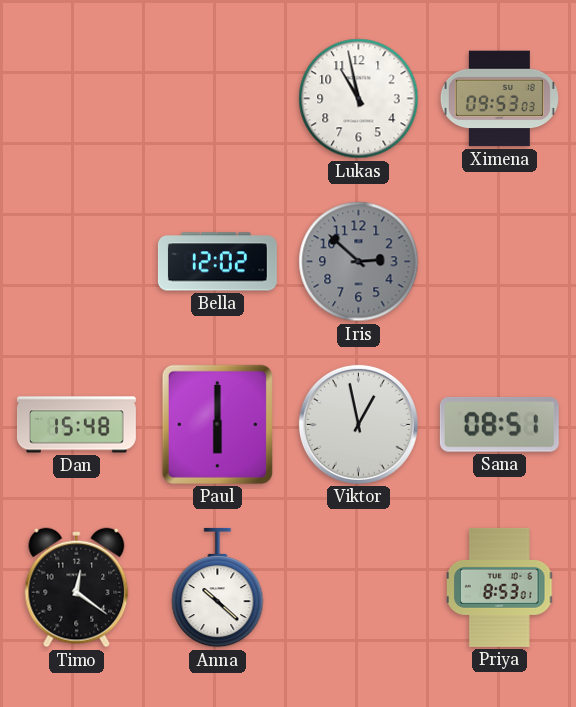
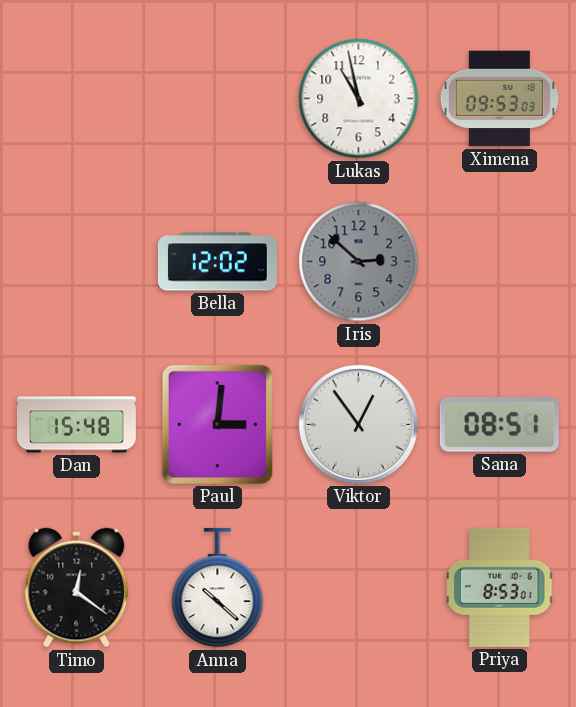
Paul: 6:00 -> 3:01
Viktor: 12:58 -> 12:54
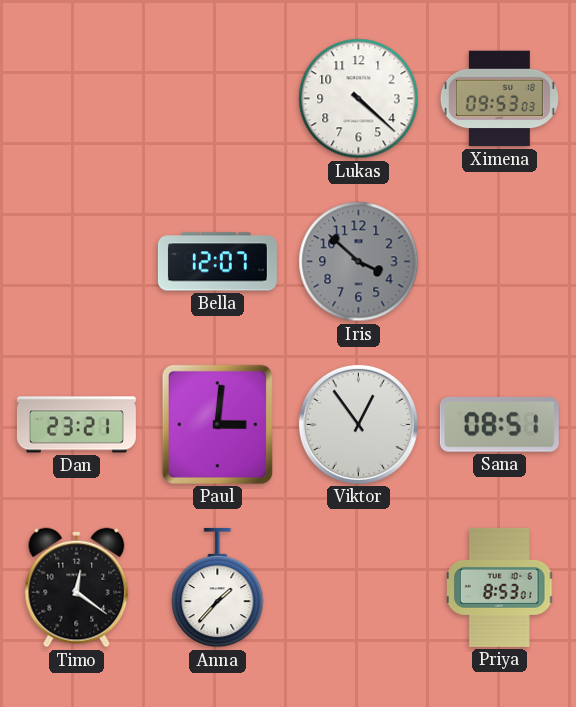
Lukas: 10:58 -> 4:22
Bella: 12:02 -> 12:07
Iris: 2:52 -> 3:52
Dan: 15:48 -> 23:21
Anna: 10:22 -> 1:37
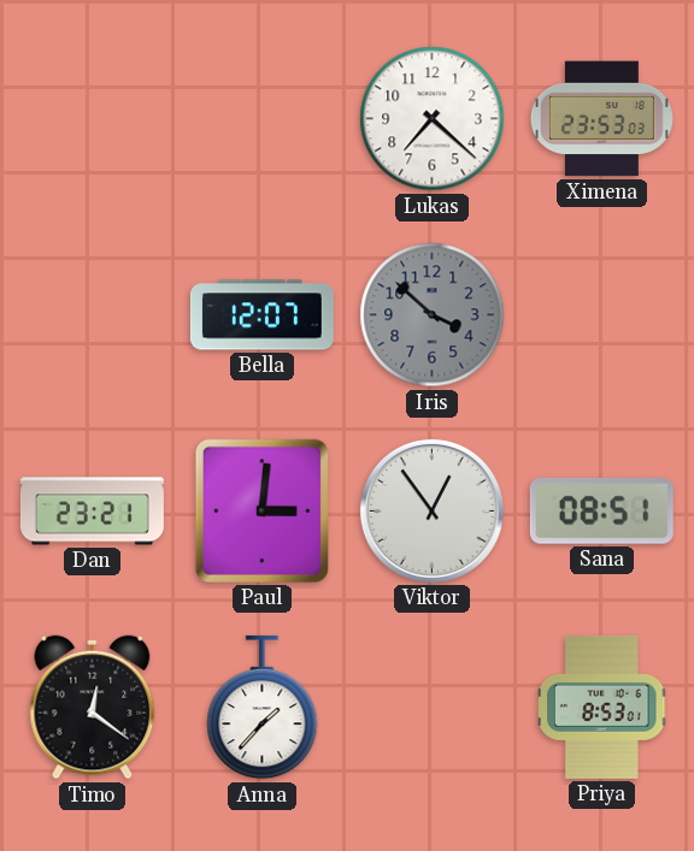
Lukas: 4:22 -> 7:22
Ximena: 09:53 -> 23:53
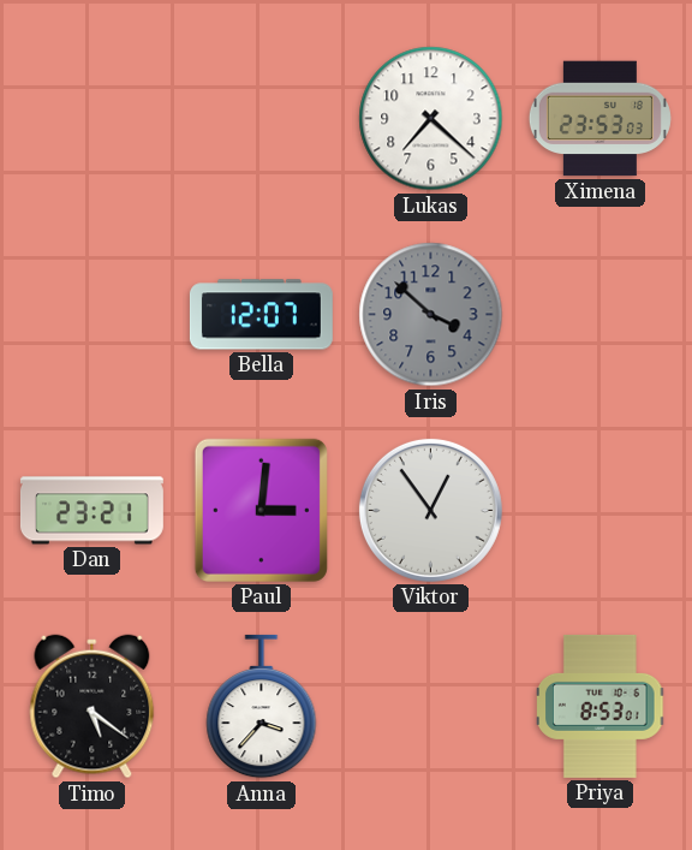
Sana: 08:51 -> none
Timo: 12:21 -> 5:21
Anna: 1:37 -> 3:37
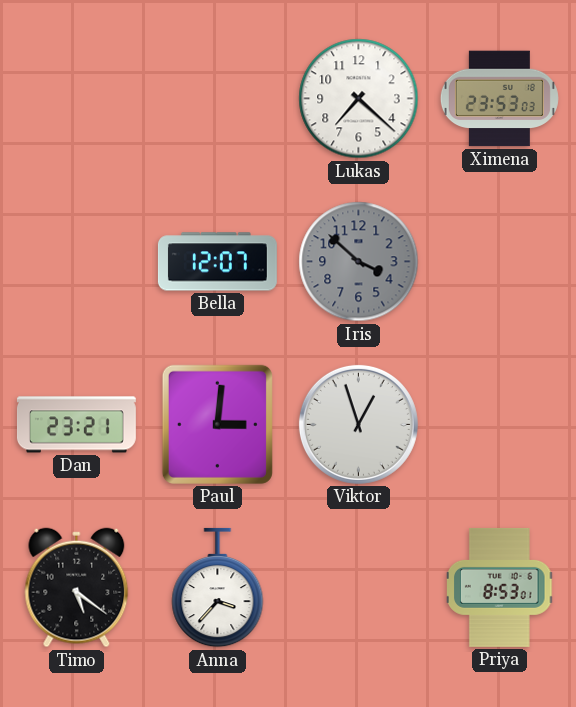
Viktor: 12:54 -> 12:57
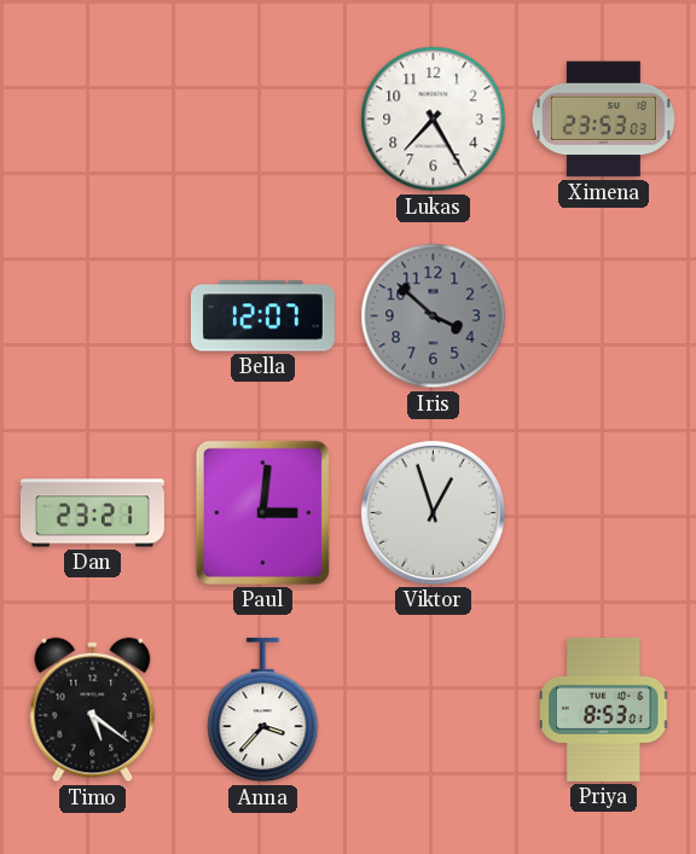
Lukas: 7:22 -> 7:25
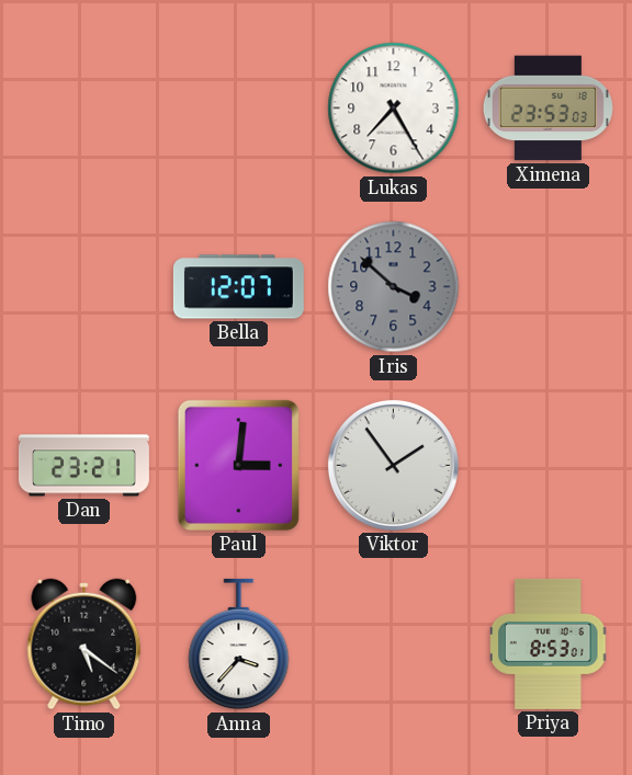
Viktor: 12:57 -> 1:54
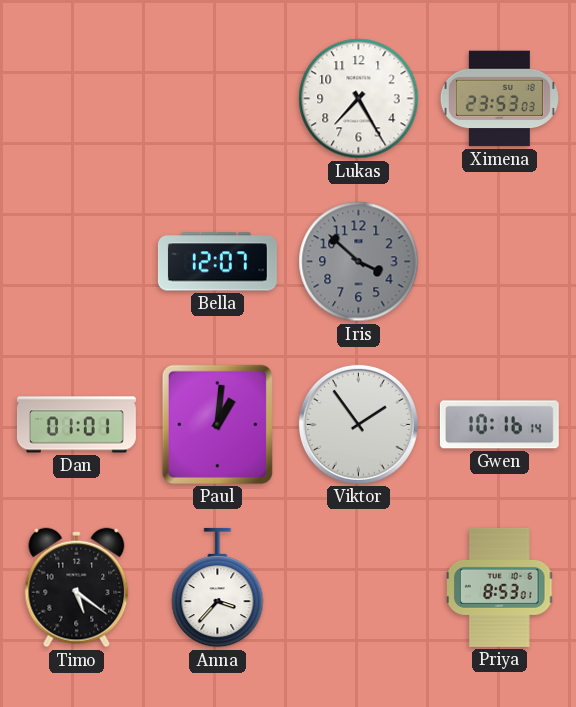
Dan: 23:21 -> 01:01
Paul: 3:01 -> 1:01
Gwen: none -> 10:16
